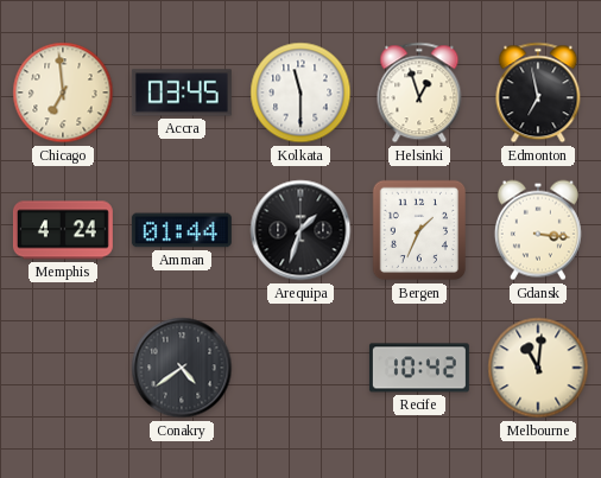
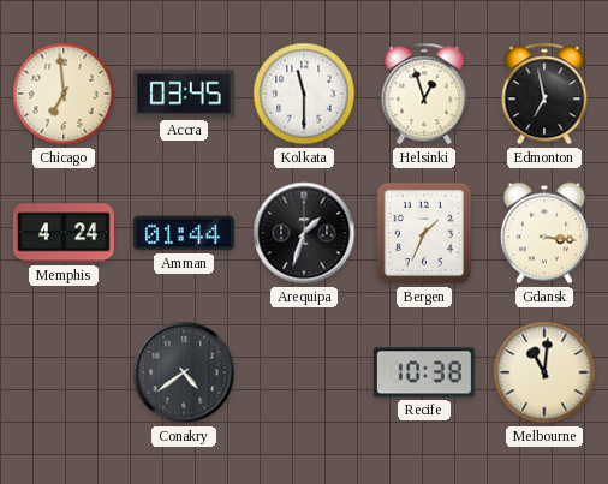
Recife: 10:42 -> 10:38
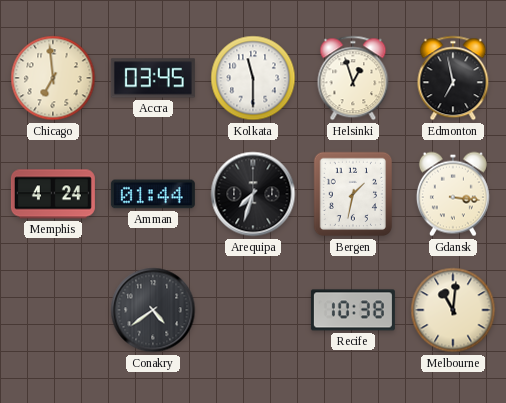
Arequipa: 1:33 -> 7:33
Bergen: 1:34 -> 1:32
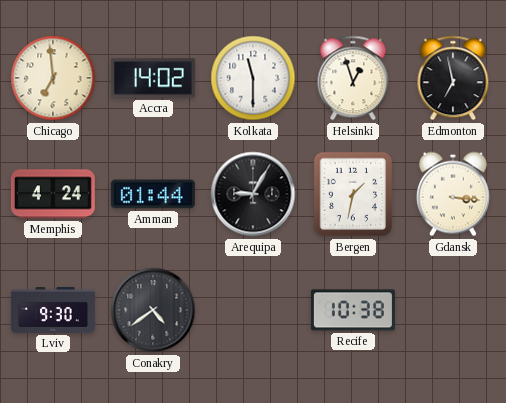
Accra: 03:45 -> 14:02
Arequipa: 7:33 -> 9:05
Lviv: none -> 9:30
Melbourne: 11:01 -> none
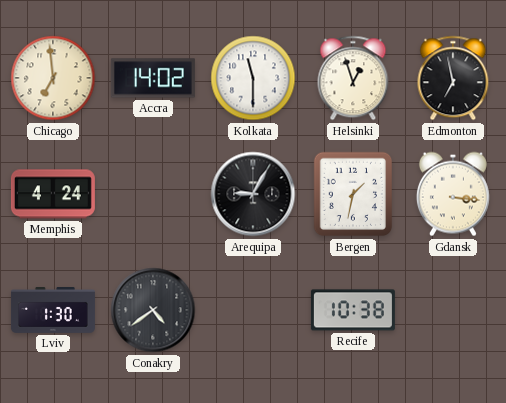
Amman: 01:44 -> none
Lviv: 9:30 -> 1:30
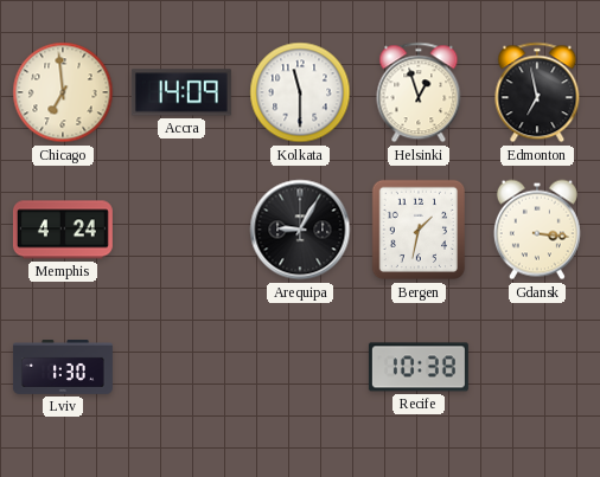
Accra: 14:02 -> 14:09
Conakry: 4:39 -> none
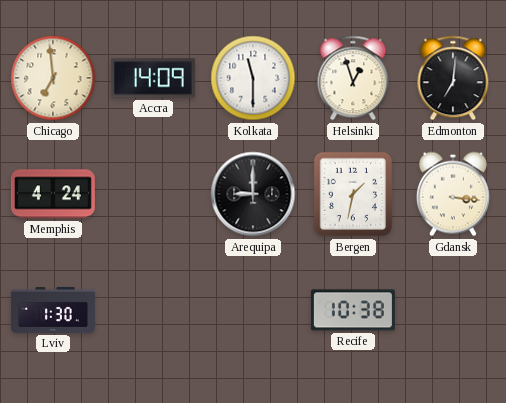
Edmonton: 6:58 -> 7:01
Arequipa: 9:05 -> 9:00
